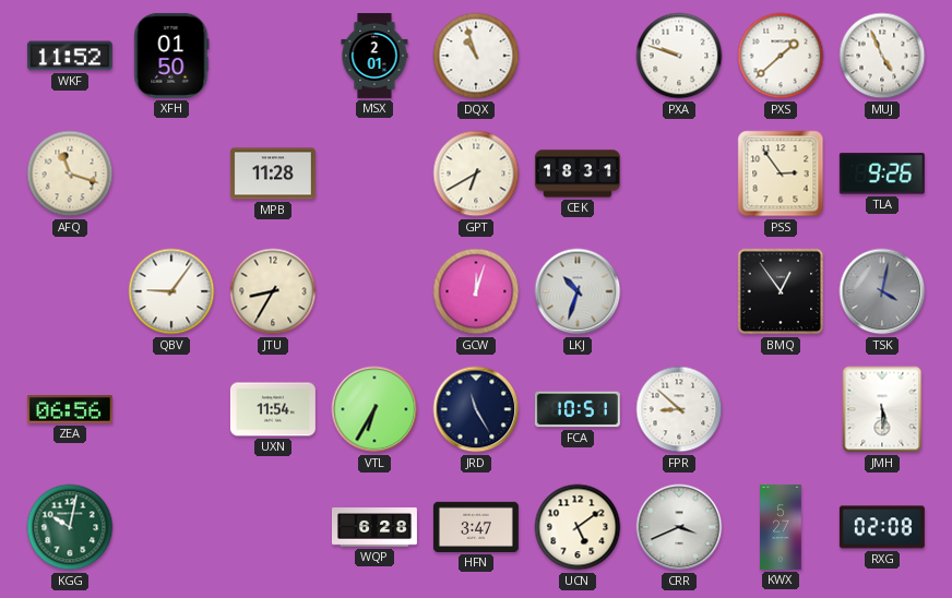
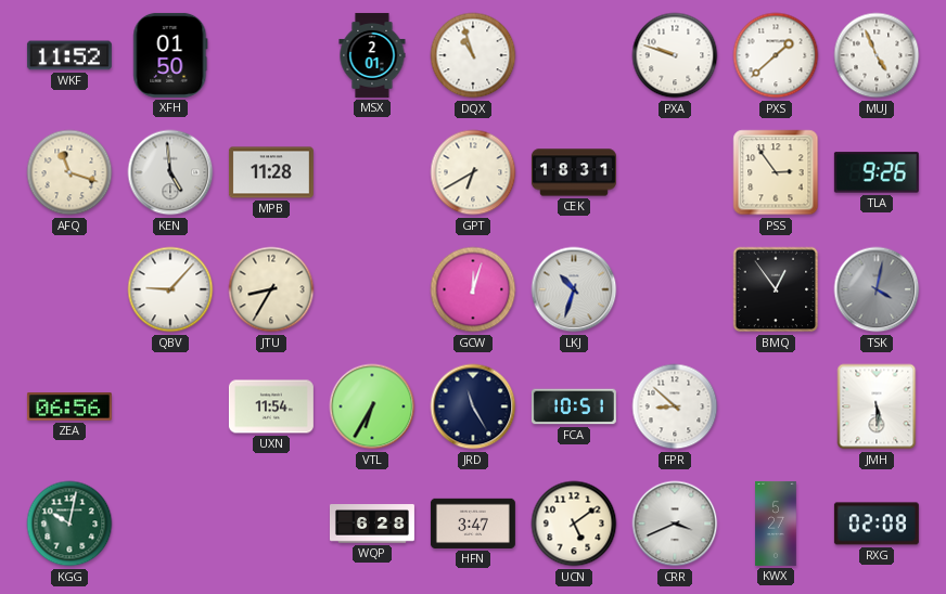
KEN: none -> 4:59
QBV: 9:06 -> 9:07
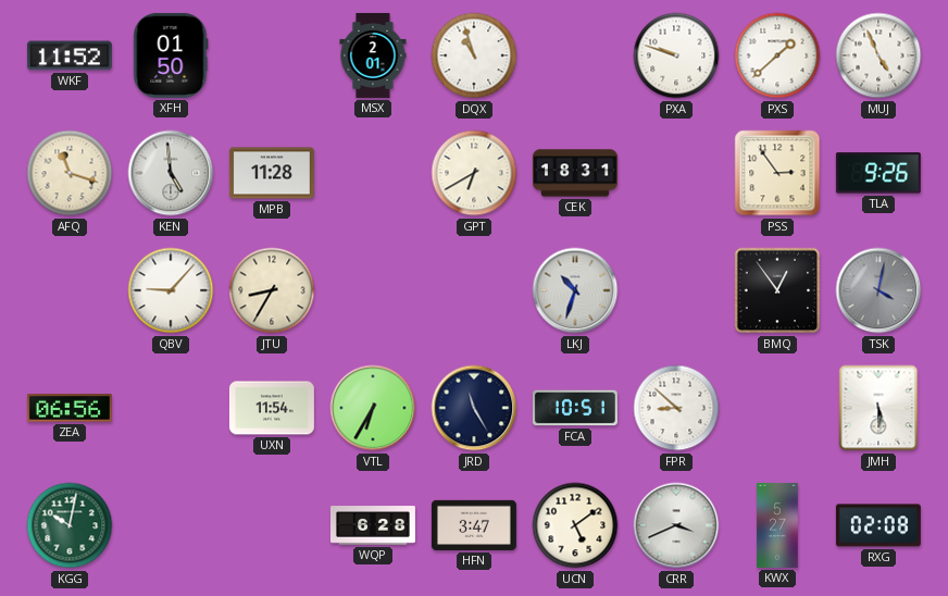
GCW: 12:03 -> none
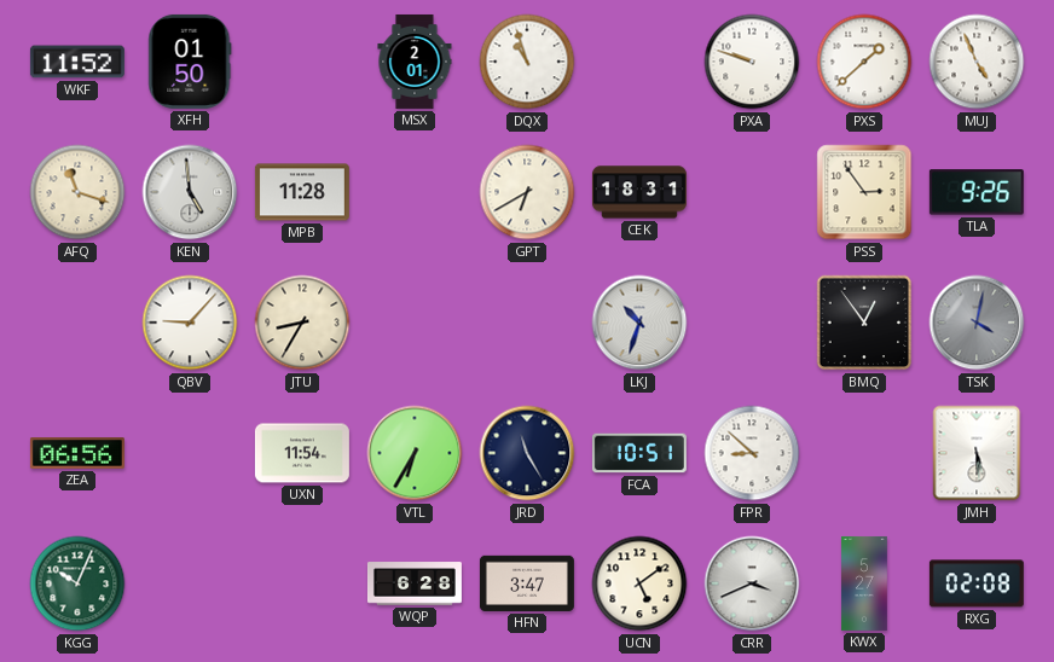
KGG: 10:02 -> 10:04
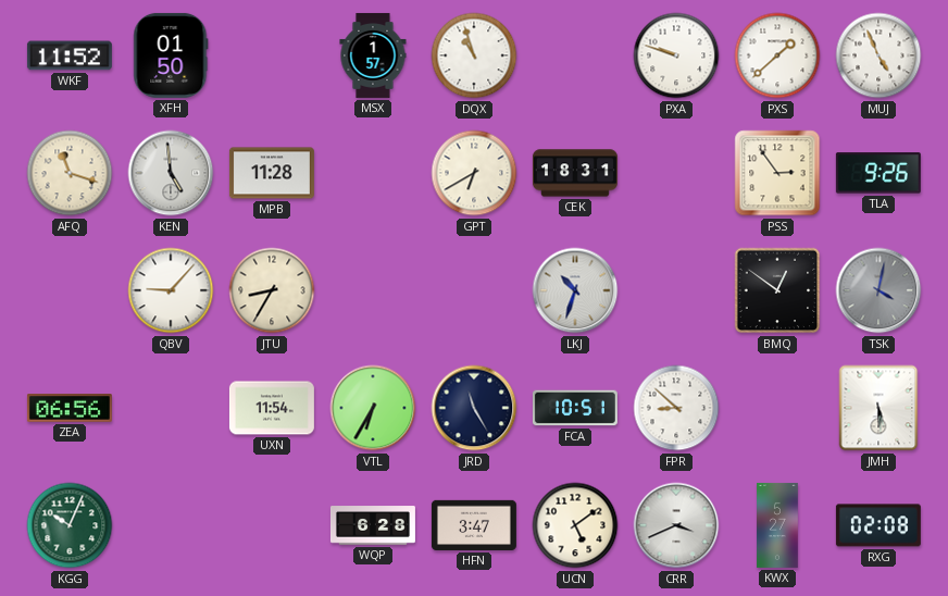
MSX: 2:01 -> 1:57
BMQ: 12:54 -> 12:51
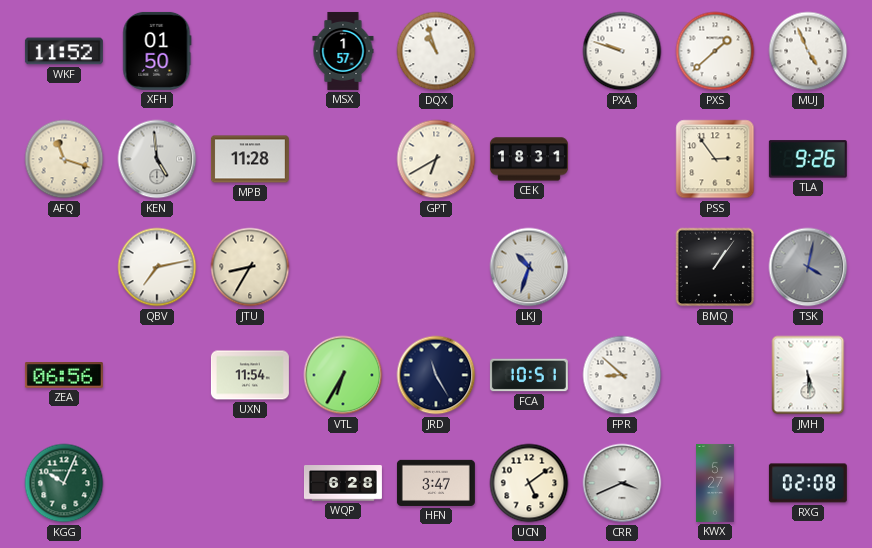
QBV: 9:07 -> 7:13
BMQ: 12:51 -> 1:06
